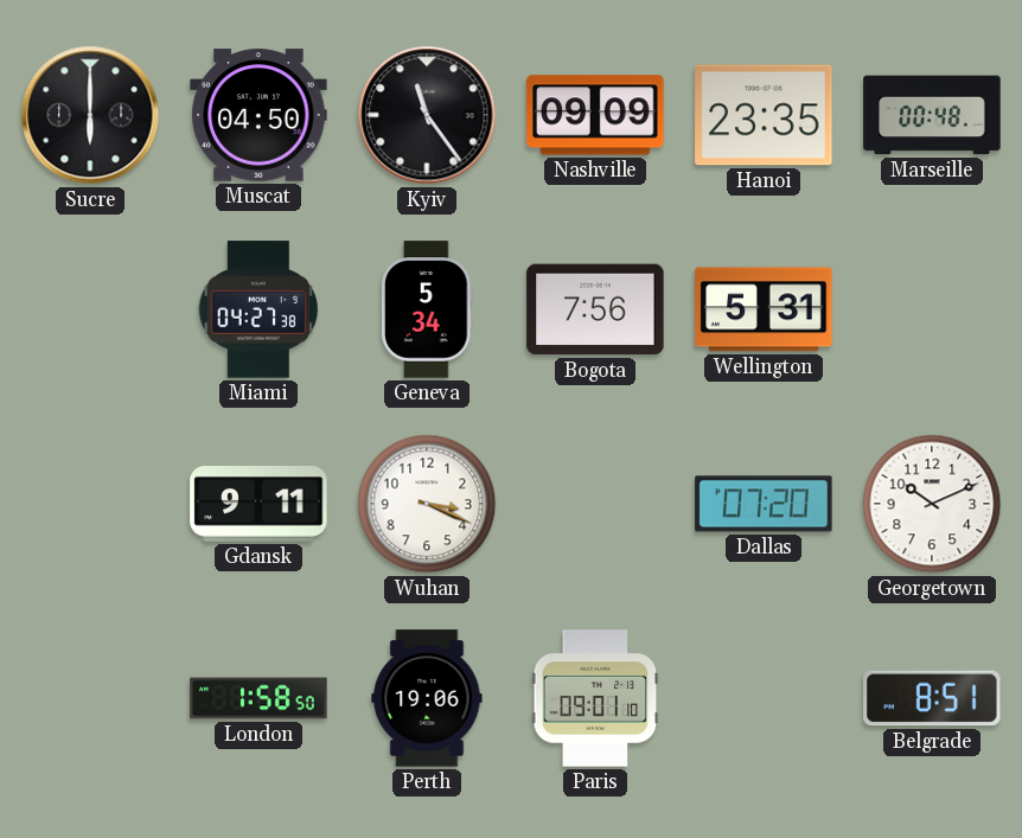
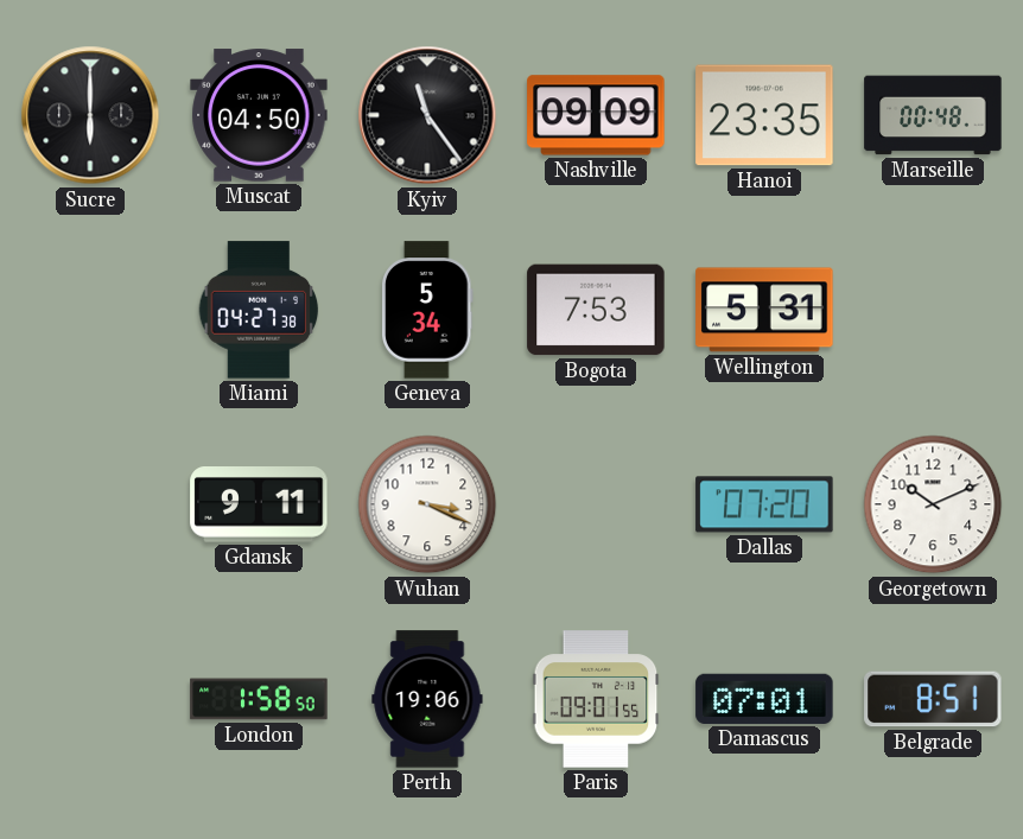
Bogota: 7:56 -> 7:53
Paris: 09:01:10 -> 09:01:55
Damascus: none -> 07:01
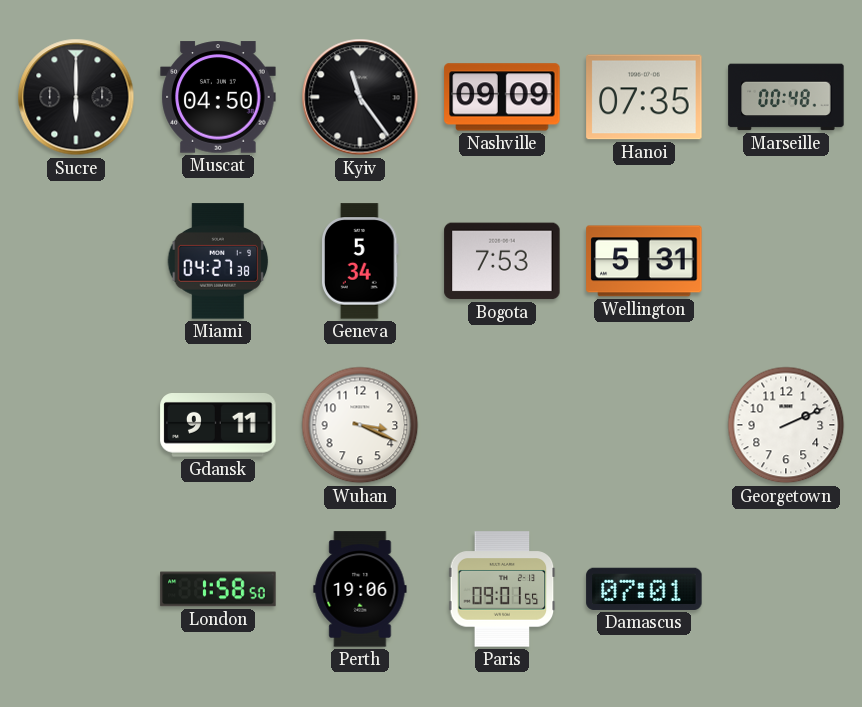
Hanoi: 23:35 -> 07:35
Dallas: 07:20 -> none
Georgetown: 10:11 -> 2:11
Belgrade: 8:51 -> none
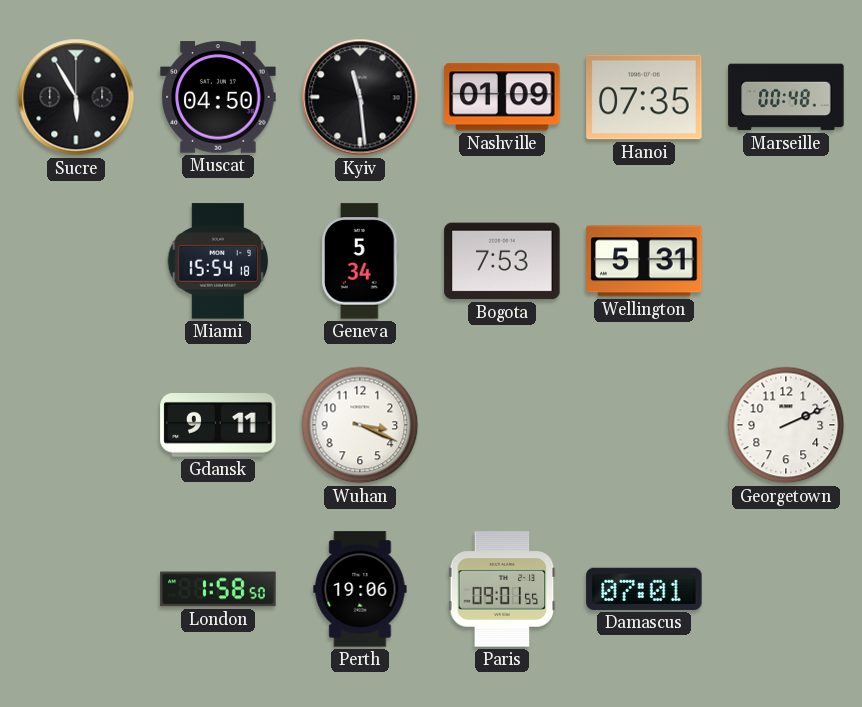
Sucre: 6:00 -> 5:55
Kyiv: 11:24 -> 11:29
Nashville: 09:09 -> 01:09
Miami: 04:27 -> 15:54
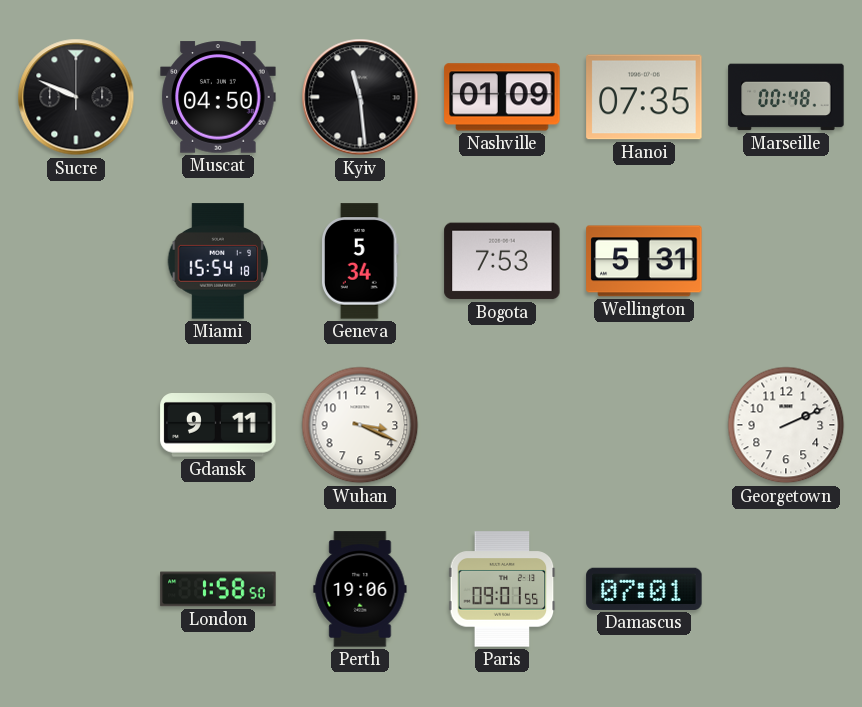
Sucre: 5:55 -> 9:49
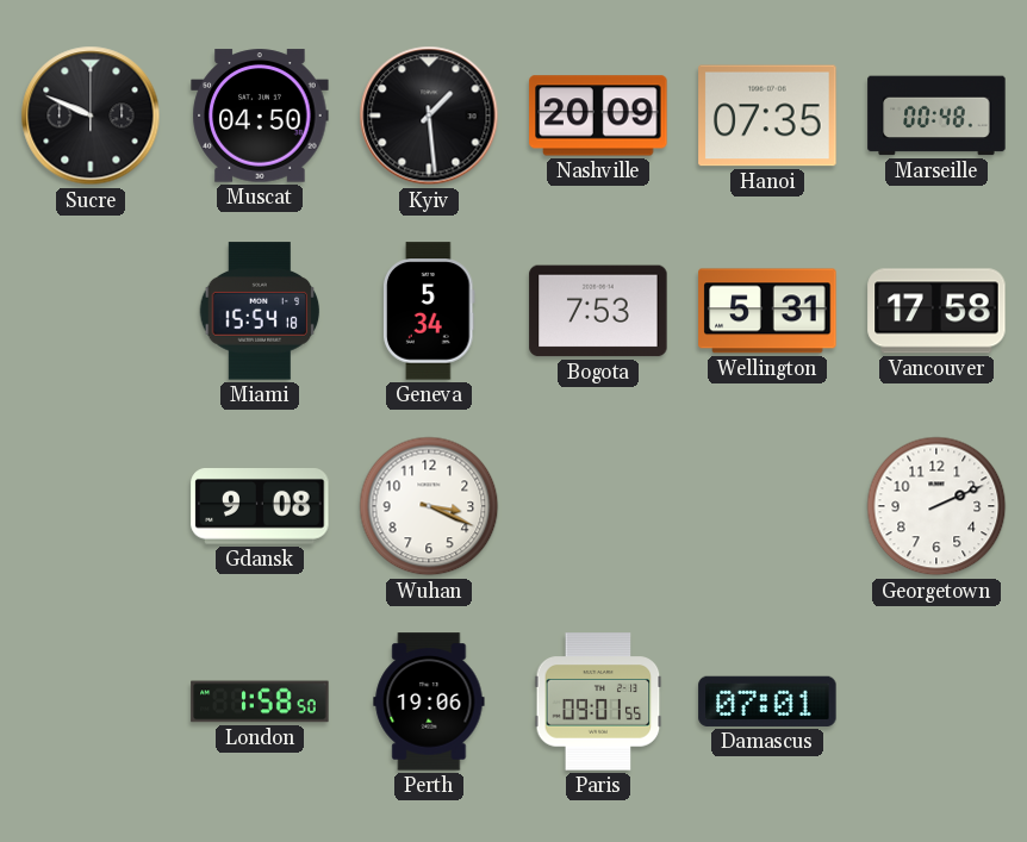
Kyiv: 11:29 -> 1:29
Nashville: 01:09 -> 20:09
Vancouver: none -> 17:58
Gdansk: 9:11 -> 9:08
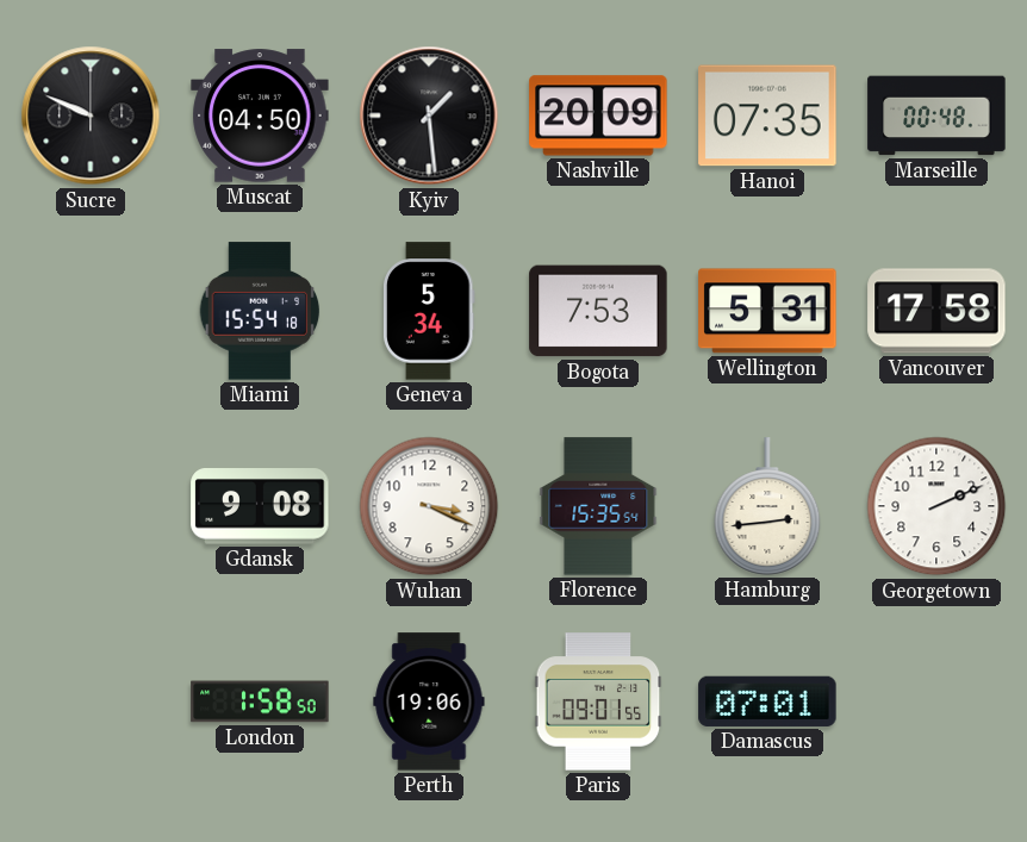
Florence: none -> 15:35
Hamburg: none -> 2:44
